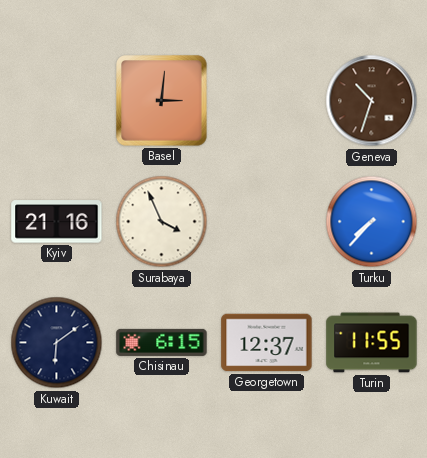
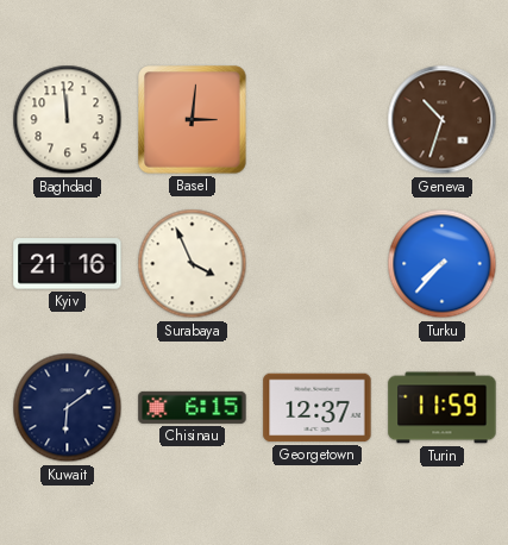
Baghdad: none -> 11:59
Turin: 11:55 -> 11:59
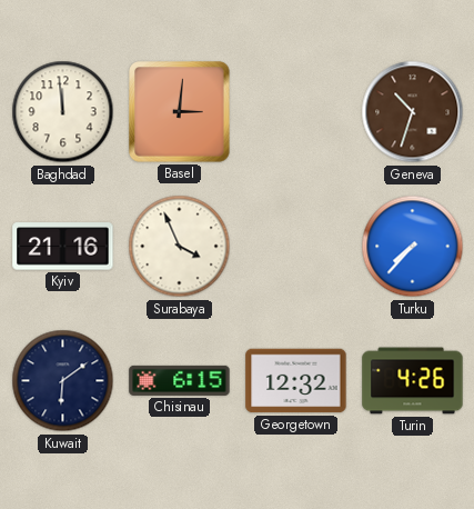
Georgetown: 12:37 -> 12:32
Turin: 11:59 -> 4:26
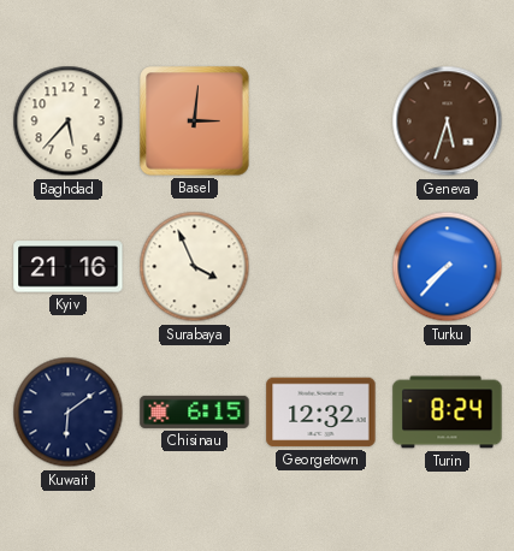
Baghdad: 11:59 -> 5:37
Geneva: 10:33 -> 5:33
Turin: 4:26 -> 8:24
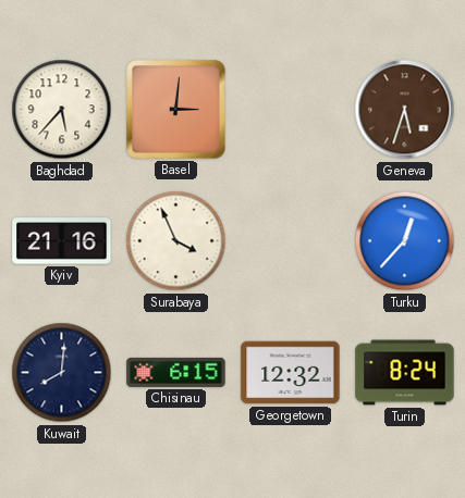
Turku: 7:37 -> 12:37
Kuwait: 6:09 -> 8:01
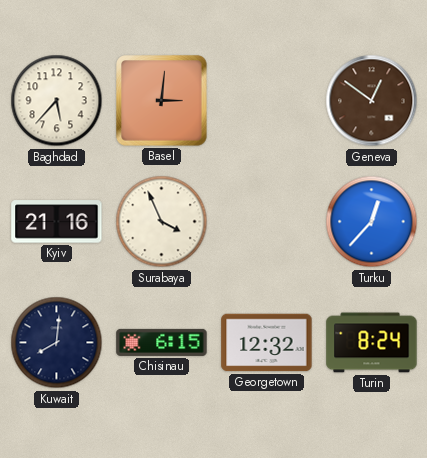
Geneva: 5:33 -> 12:51
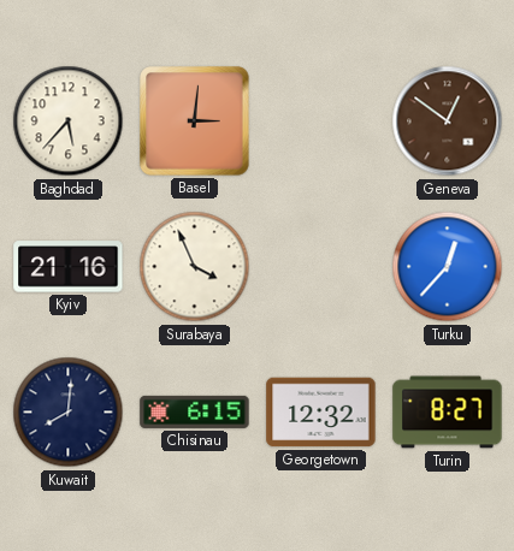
Turin: 8:24 -> 8:27
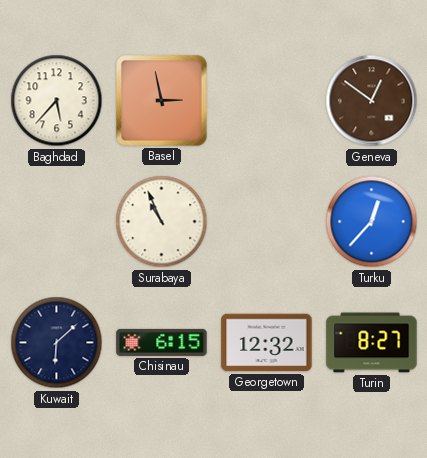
Basel: 3:01 -> 2:58
Kyiv: 21:16 -> none
Surabaya: 3:56 -> 10:56
Kuwait: 8:01 -> 6:08
